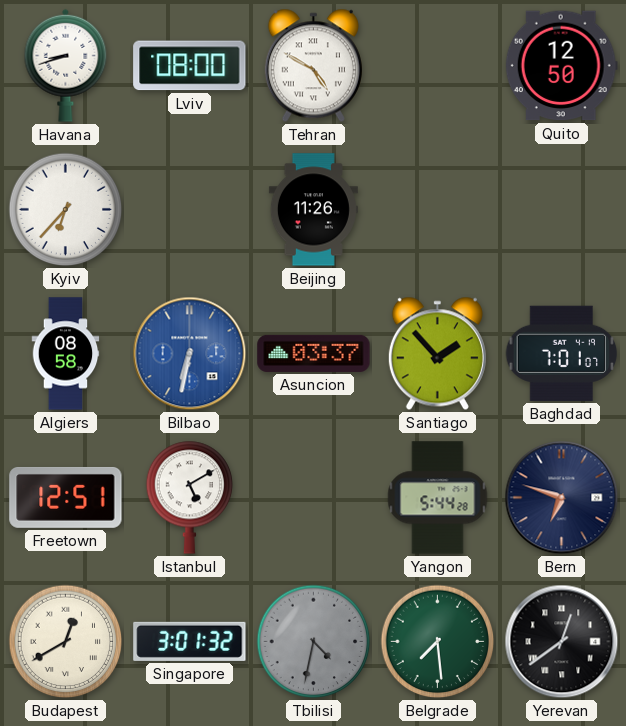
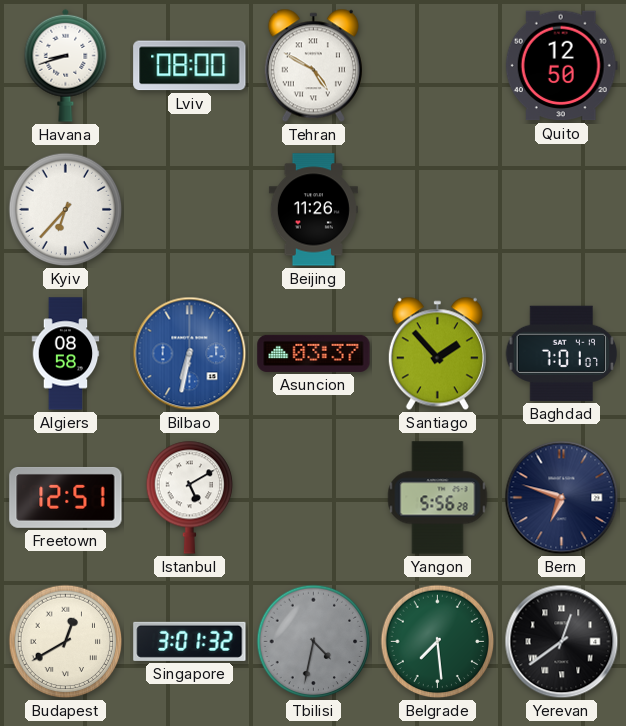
Yangon: 5:44 -> 5:56
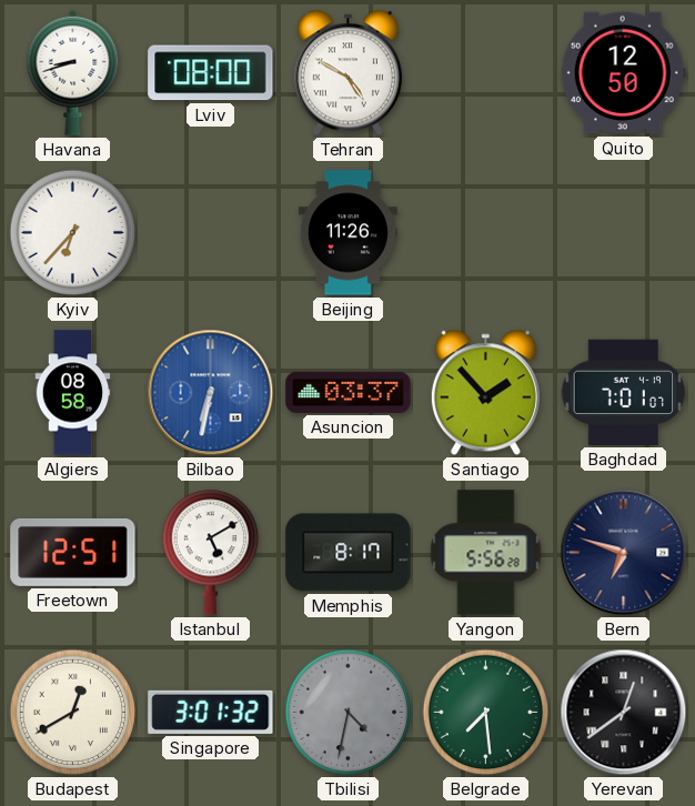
Memphis: none -> 8:17
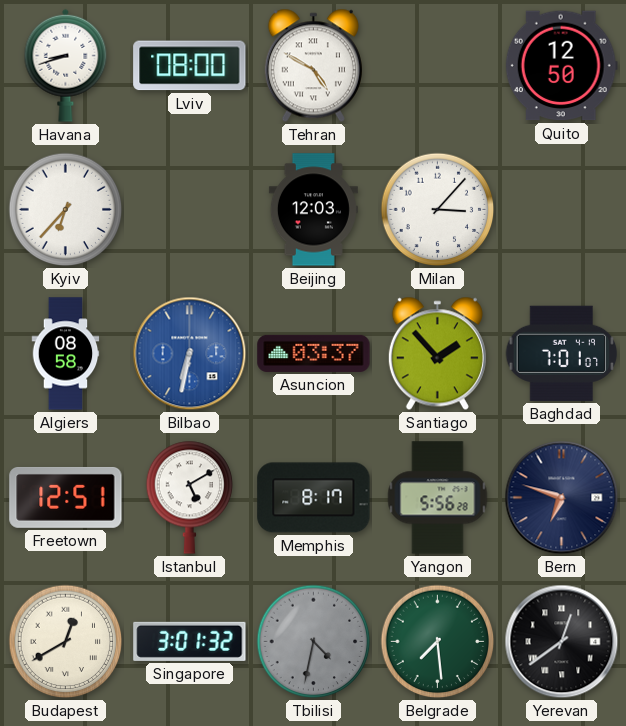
Beijing: 11:26 -> 12:03
Milan: none -> 3:07
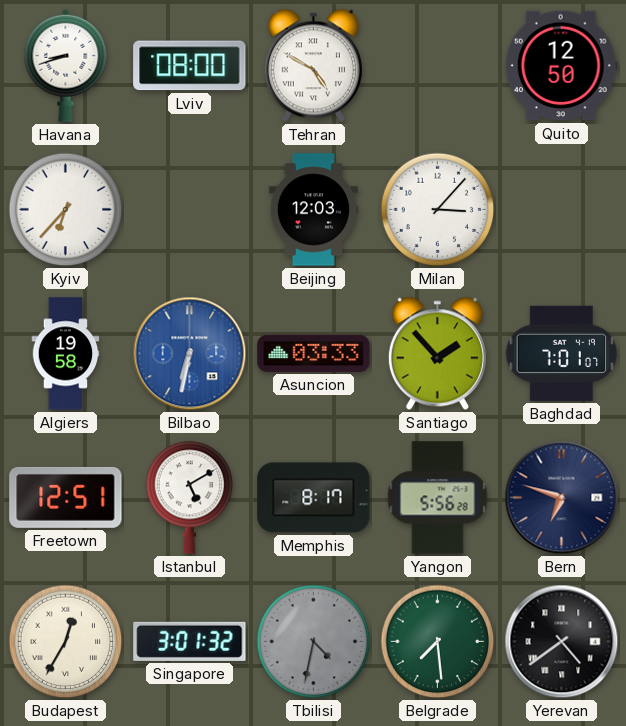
Algiers: 08:58 -> 19:58
Asuncion: 03:37 -> 03:33
Budapest: 12:40 -> 12:35
Yerevan: 12:39 -> 4:39
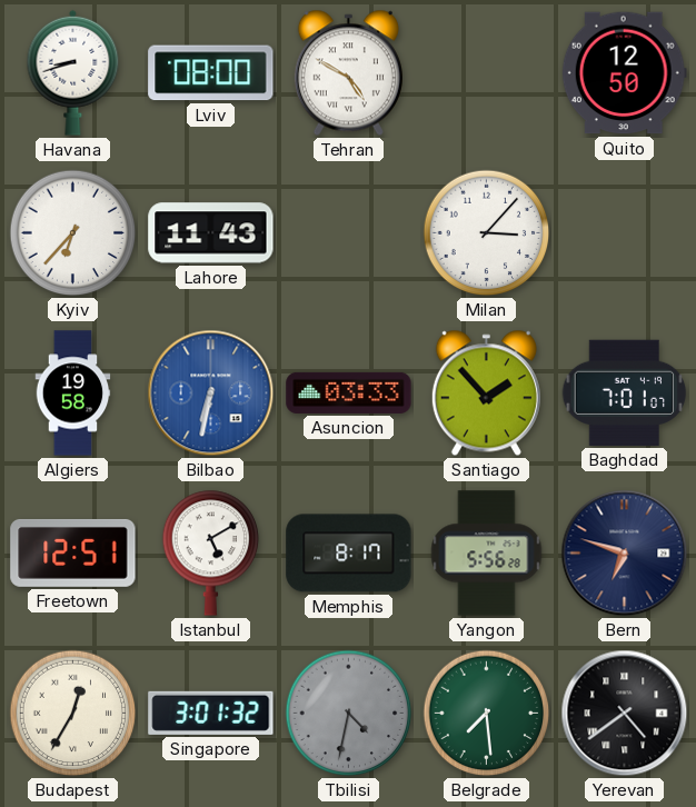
Lahore: none -> 11:43
Beijing: 12:03 -> none
